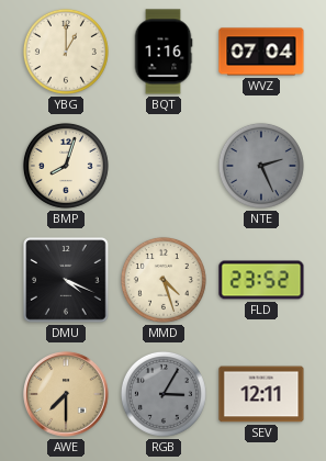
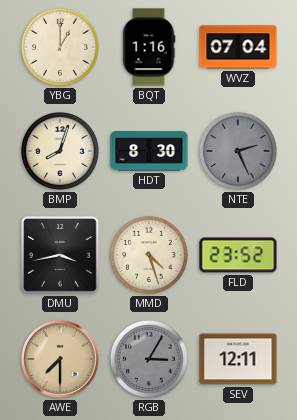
HDT: none -> 8:30
DMU: 4:19 -> 3:43
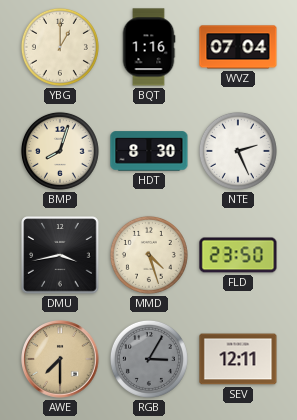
NTE dial: grey -> white
FLD: 23:52 -> 23:50
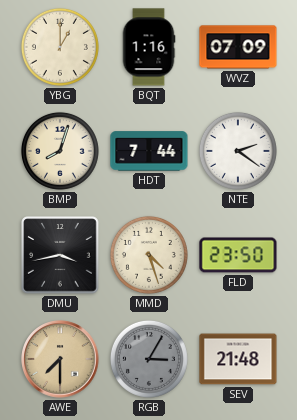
WVZ: 07:04 -> 07:09
HDT: 8:30 -> 7:44
NTE: 2:26 -> 2:21
SEV: 12:11 -> 21:48
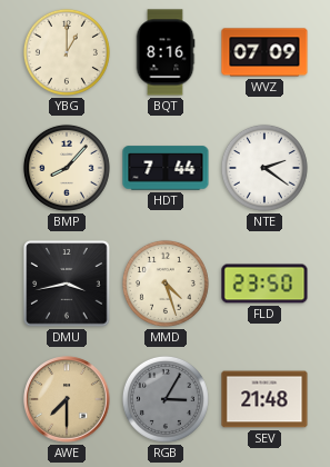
BQT: 1:16 -> 8:16
BMP: 8:03 -> 8:07
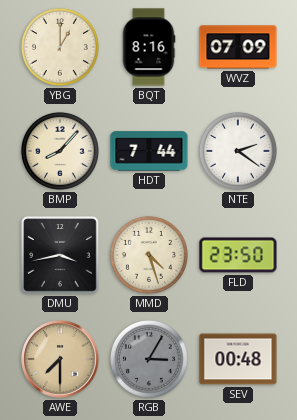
SEV: 21:48 -> 00:48
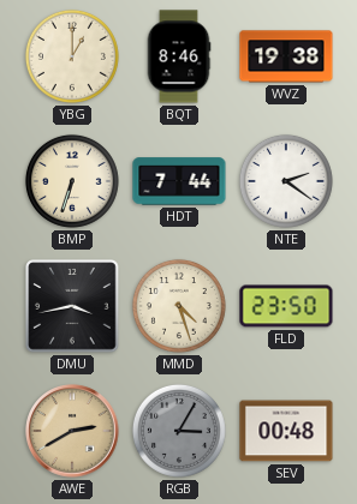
BQT: 8:16 -> 8:46
WVZ: 07:09 -> 19:38
BMP: 8:07 -> 6:33
AWE: 7:30 -> 2:40
